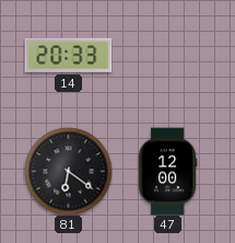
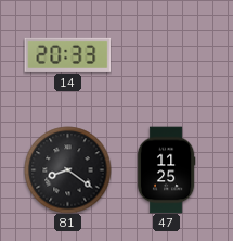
81: 6:21 -> 8:21
47: 12:00 -> 11:25
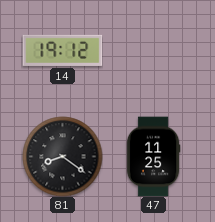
14: 20:33 -> 19:12
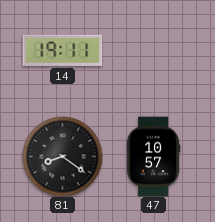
14: 19:12 -> 19:11
47: 11:25 -> 10:57
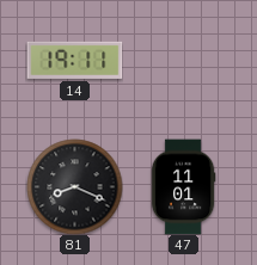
81: 8:21 -> 8:19
47: 10:57 -> 11:01
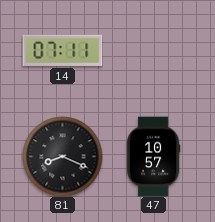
14: 19:11 -> 07:11
47: 11:01 -> 10:57
